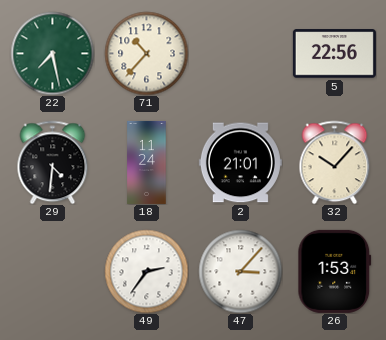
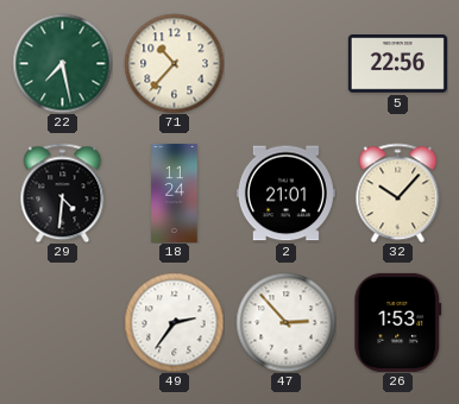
47: 3:07 -> 2:53
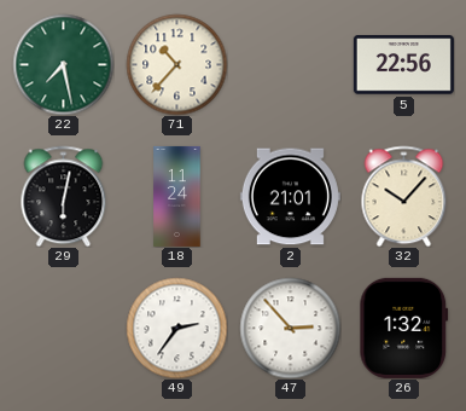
29: 4:31 -> 6:02
26: 1:53 -> 1:32
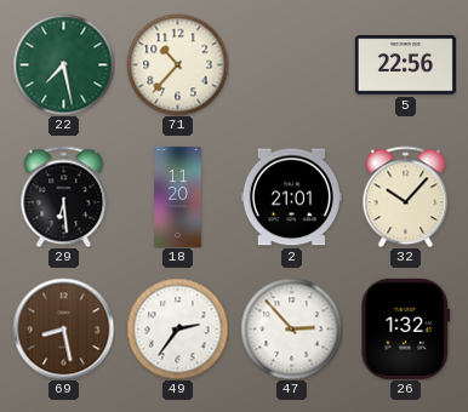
29: 6:02 -> 6:29
18: 11:24 -> 11:20
69: none -> 8:28
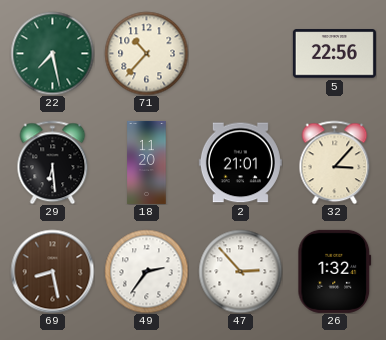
32: 10:07 -> 3:07
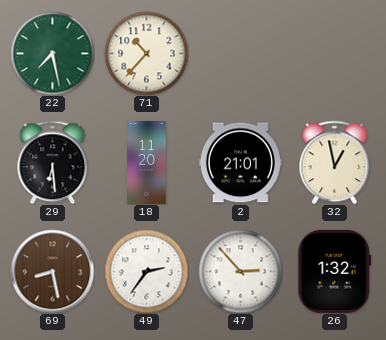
5: 22:56 -> none
32: 3:07 -> 12:58
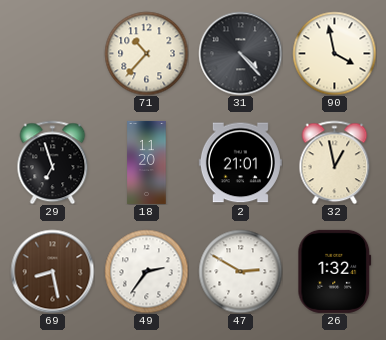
22: 7:28 -> none
31: none -> 4:23
90: none -> 3:58
29: 6:29 -> 6:57
47: 2:53 -> 2:50
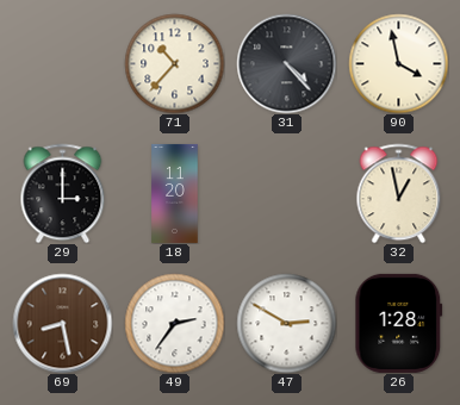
29: 6:57 -> 3:00
2: 21:01 -> none
26: 1:32 -> 1:28
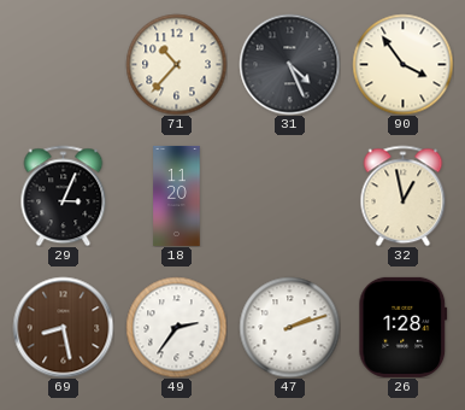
31: 4:23 -> 4:26
90: 3:58 -> 3:54
29: 3:00 -> 3:04
47: 2:50 -> 2:12
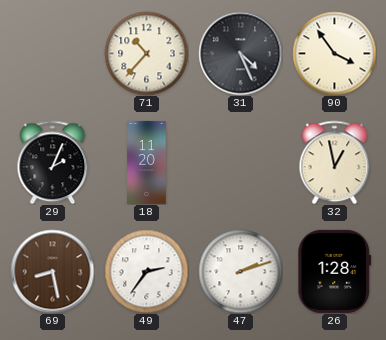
29: 3:04 -> 2:04
